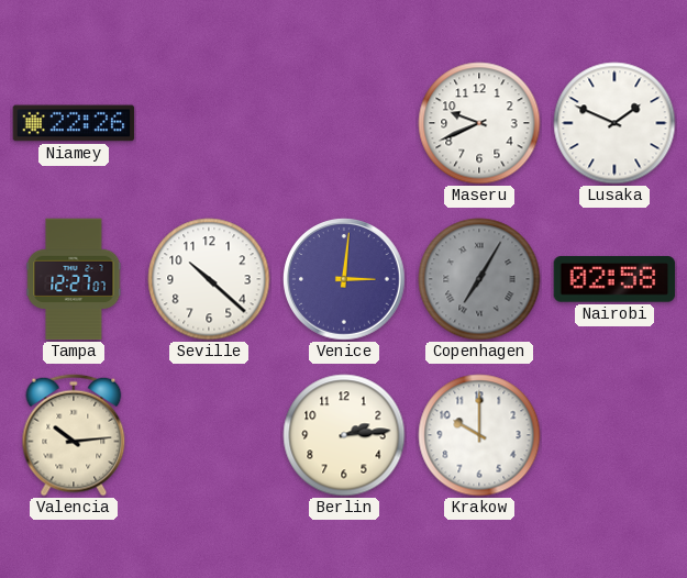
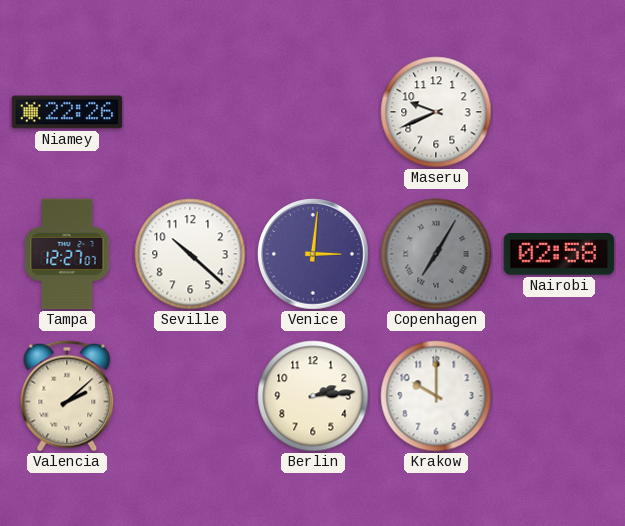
Lusaka: 1:49 -> none
Valencia: 10:14 -> 2:08
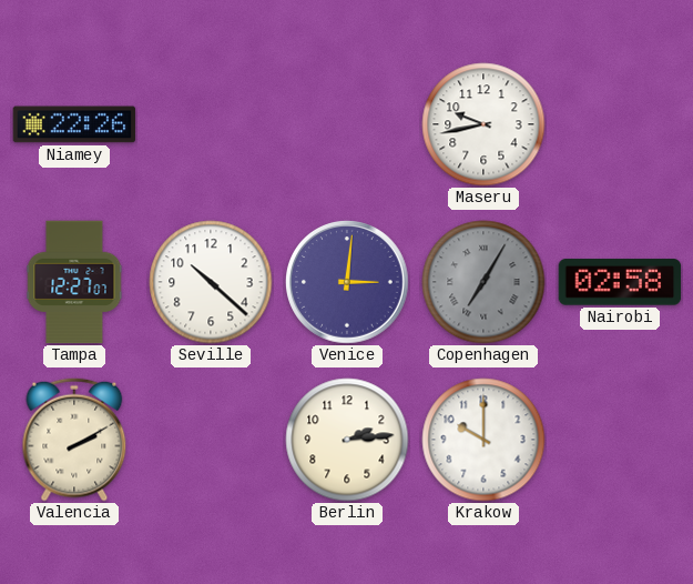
Maseru: 9:41 -> 9:43
Valencia: 2:08 -> 2:10
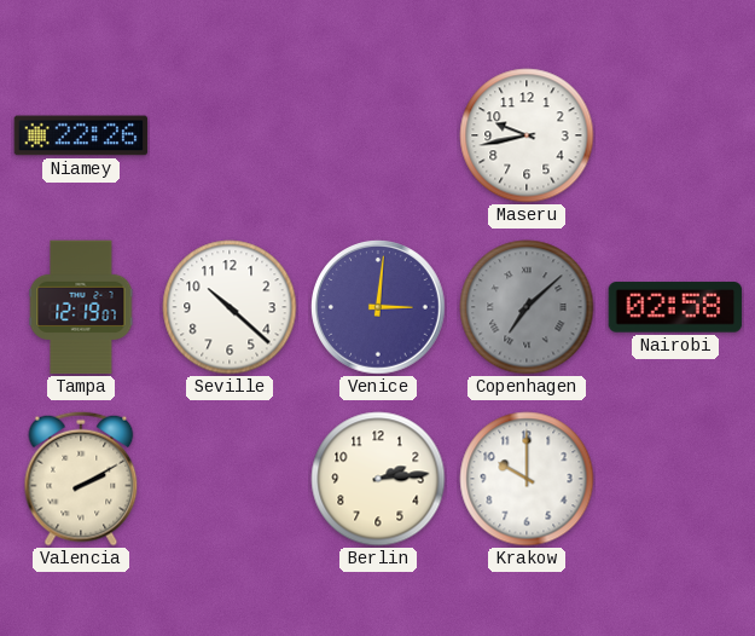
Tampa: 12:27 -> 12:19
Copenhagen: 7:05 -> 7:08
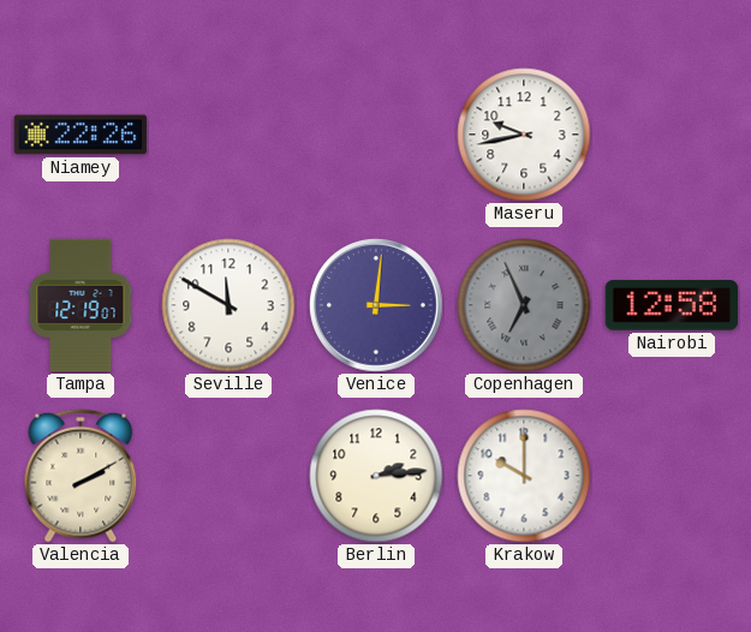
Seville: 10:22 -> 11:50
Copenhagen: 7:08 -> 6:56
Nairobi: 02:58 -> 12:58
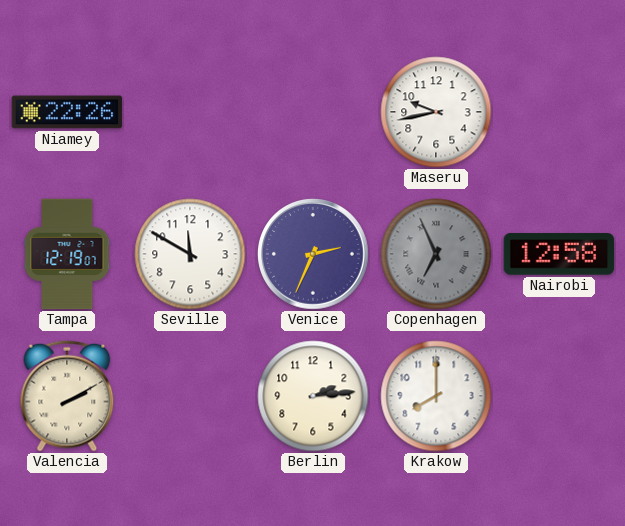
Venice: 3:01 -> 2:34
Krakow: 10:00 -> 8:00
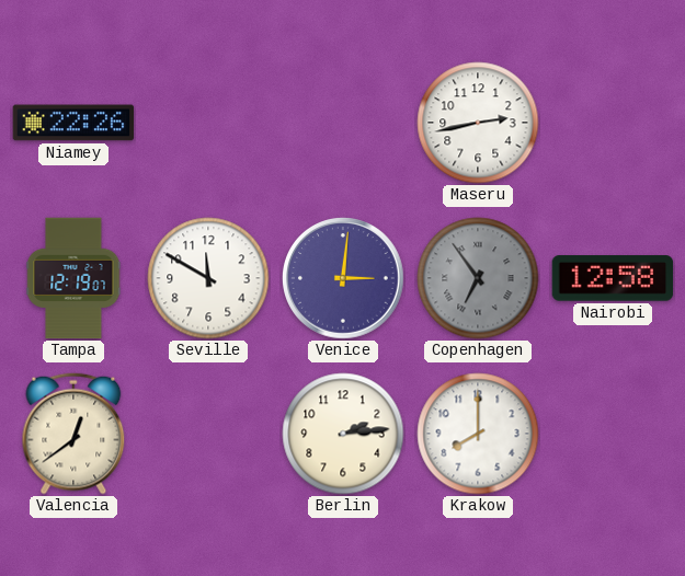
Maseru: 9:43 -> 2:43
Venice: 2:34 -> 3:01
Copenhagen: 6:56 -> 6:54
Valencia: 2:10 -> 12:39
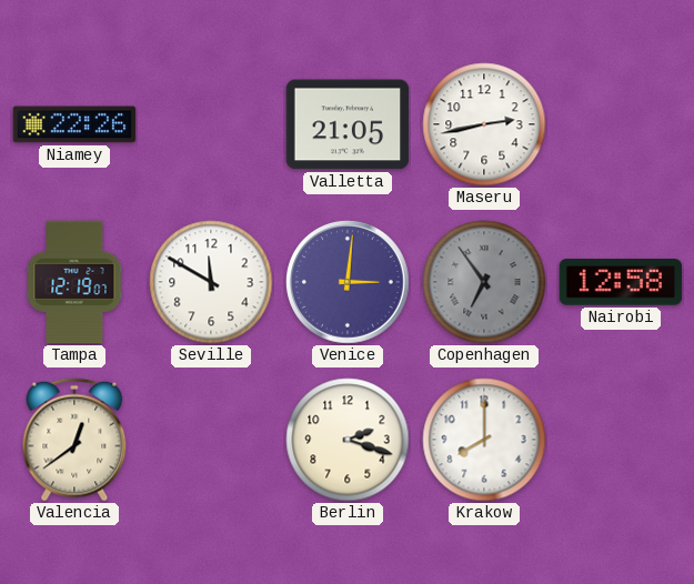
Valletta: none -> 21:05
Berlin: 2:14 -> 2:18
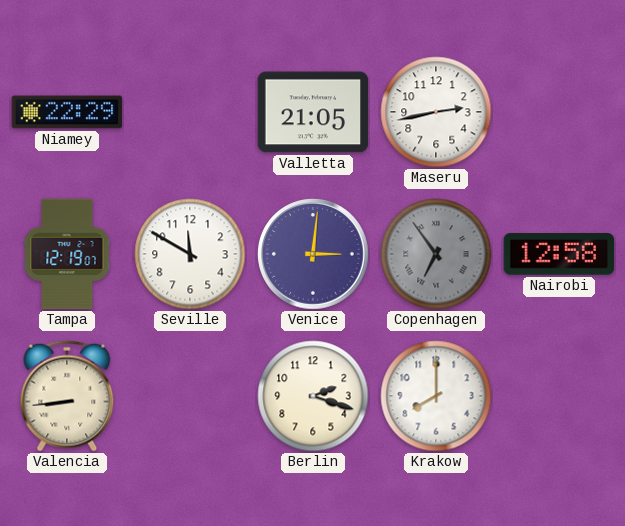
Niamey: 22:26 -> 22:29
Valencia: 12:39 -> 8:44
